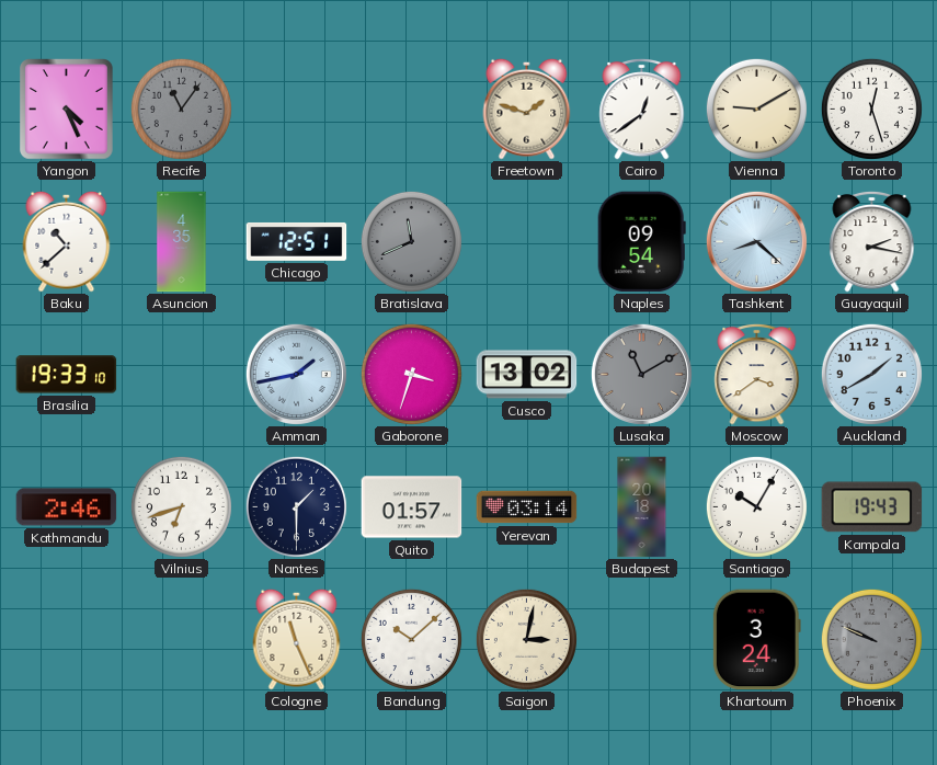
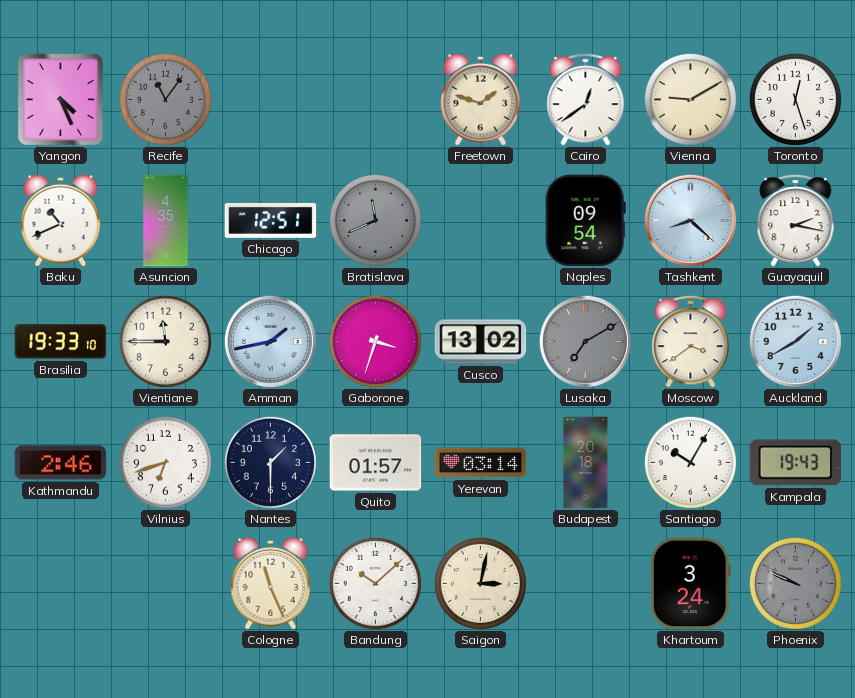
Baku: 10:38 -> 10:41
Vientiane: none -> 11:45
Lusaka: 11:10 -> 7:10
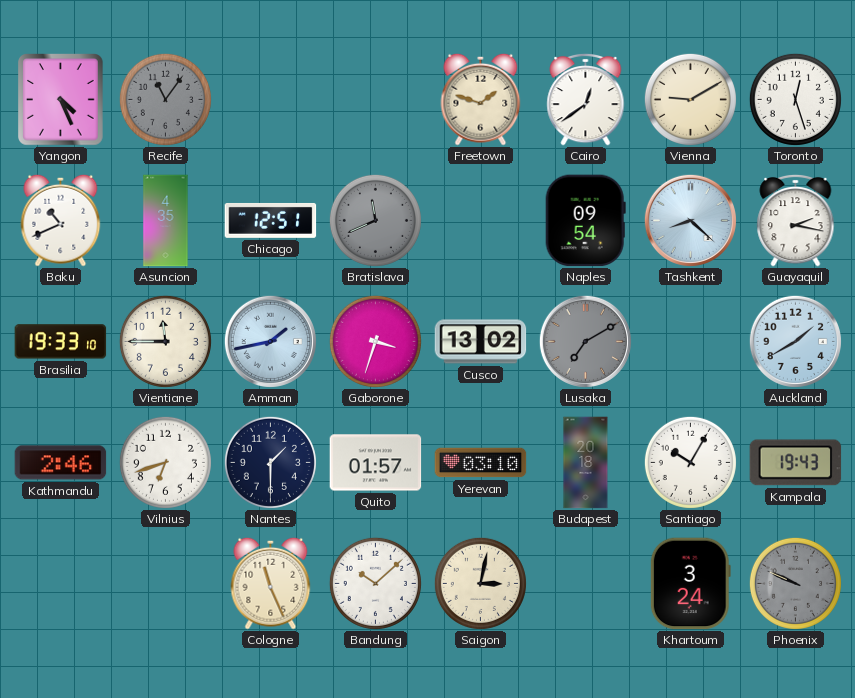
Moscow: 3:39 -> none
Yerevan: 03:14 -> 03:10
